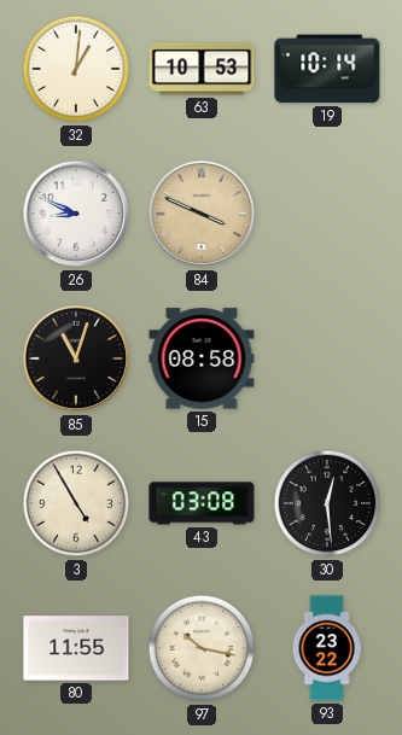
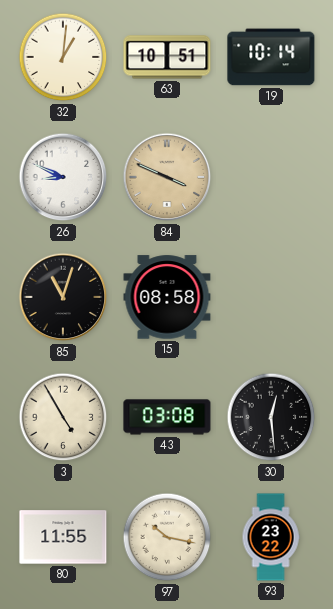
63: 10:53 -> 10:51
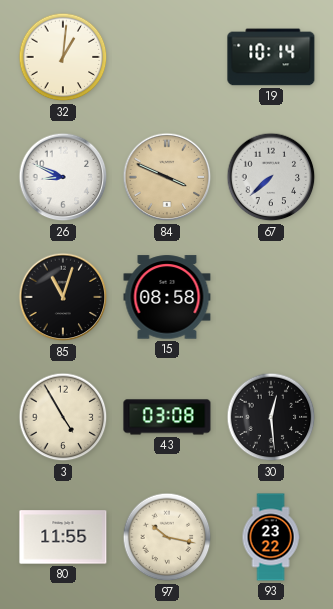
63: 10:51 -> none
67: none -> 7:38
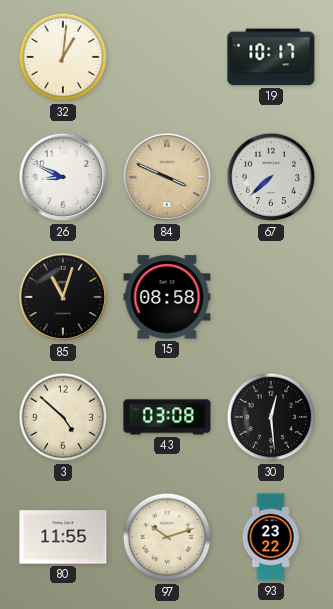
19: 10:14 -> 10:17
3: 4:55 -> 4:52
97: 10:17 -> 10:12
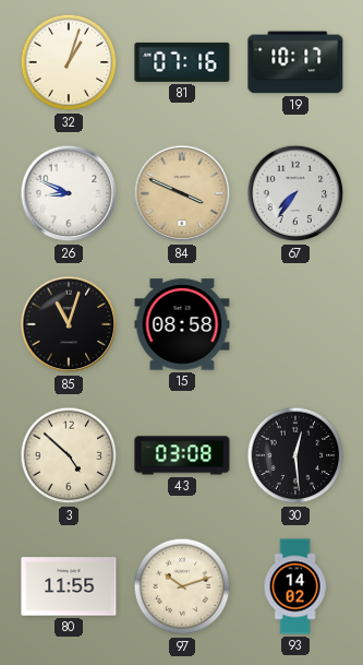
32: 1:01 -> 1:03
81: none -> 07:16
67: 7:38 -> 7:36
93: 23:22 -> 14:02
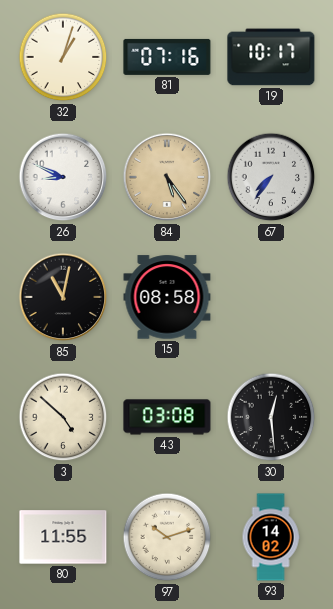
84: 3:49 -> 5:24
85: 11:03 -> 11:02
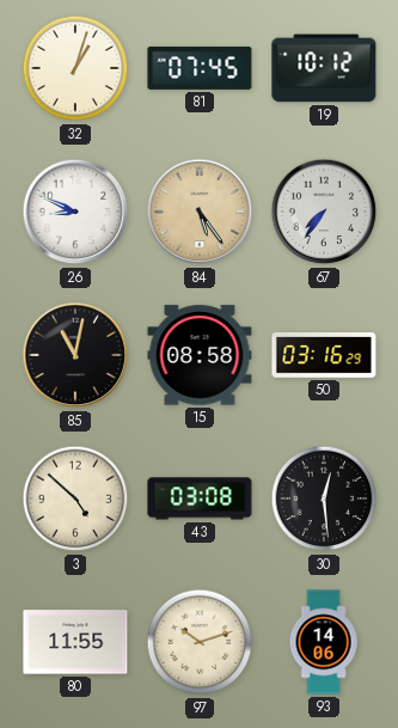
81: 07:16 -> 07:45
19: 10:17 -> 10:12
50: none -> 03:16
93: 14:02 -> 14:06
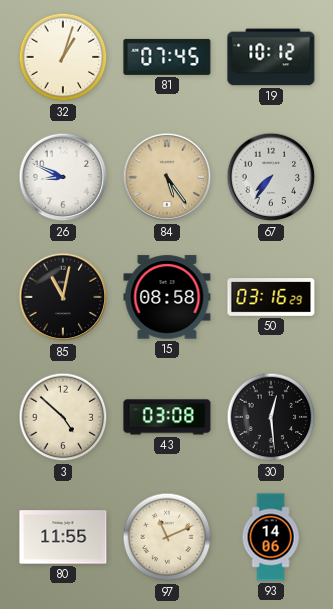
97: 10:12 -> 11:11
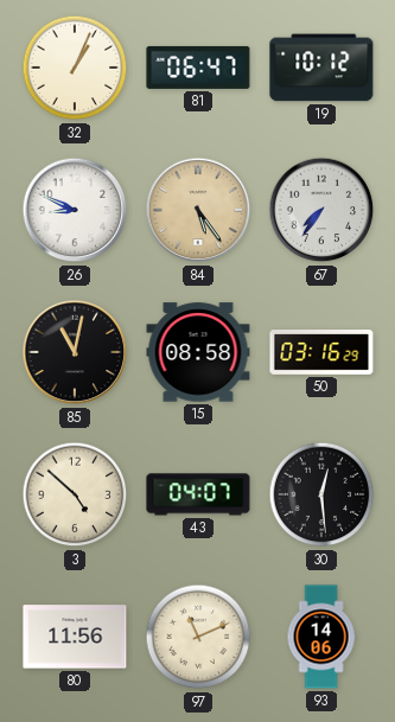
32: 1:03 -> 1:04
81: 07:45 -> 06:47
43: 03:08 -> 04:07
80: 11:55 -> 11:56
